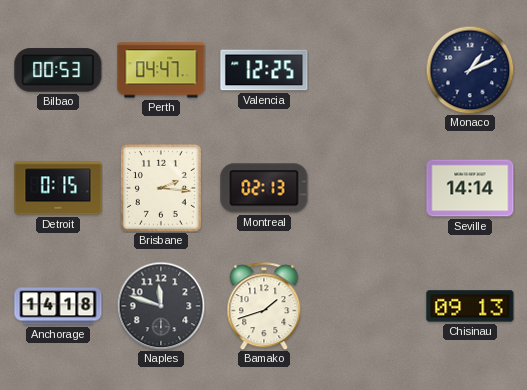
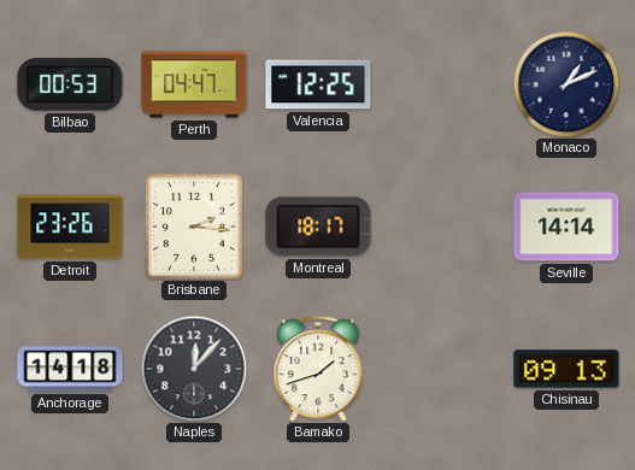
Detroit: 0:15 -> 23:26
Montreal: 02:13 -> 18:17
Naples: 11:48 -> 12:07
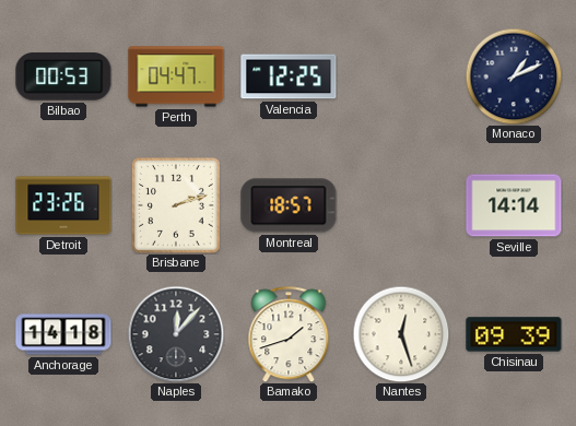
Brisbane: 2:16 -> 2:12
Montreal: 18:17 -> 18:57
Nantes: none -> 12:27
Chisinau: 09:13 -> 09:39
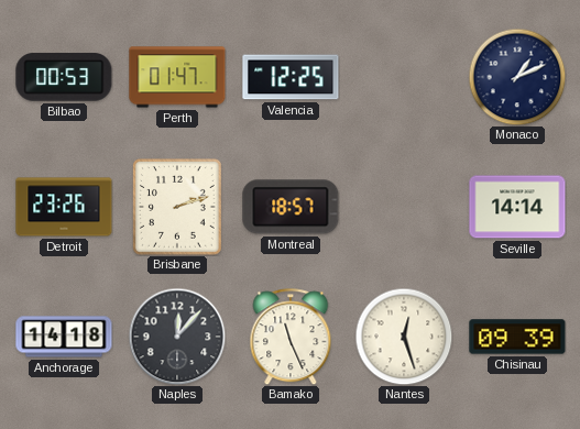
Perth: 04:47 -> 01:47
Bamako: 1:42 -> 11:26
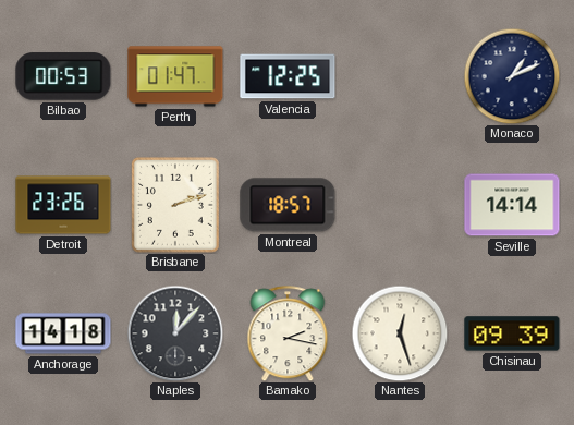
Bamako: 11:26 -> 2:17
